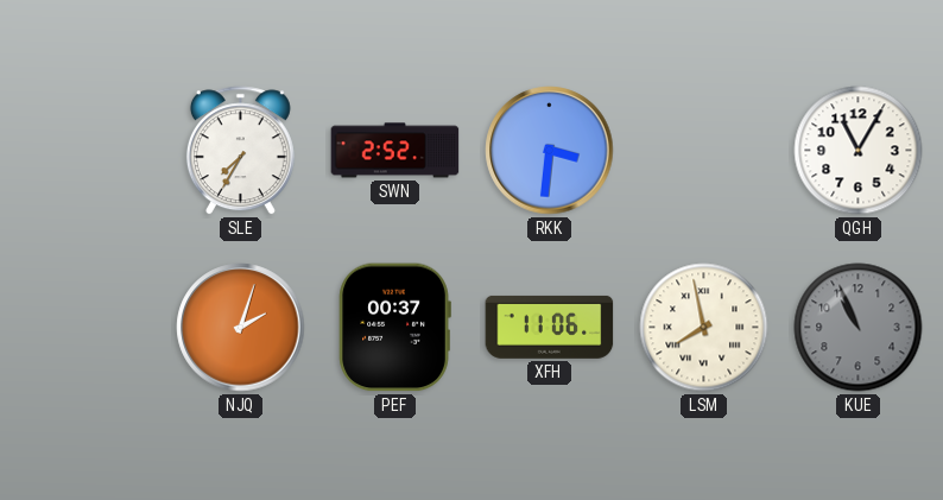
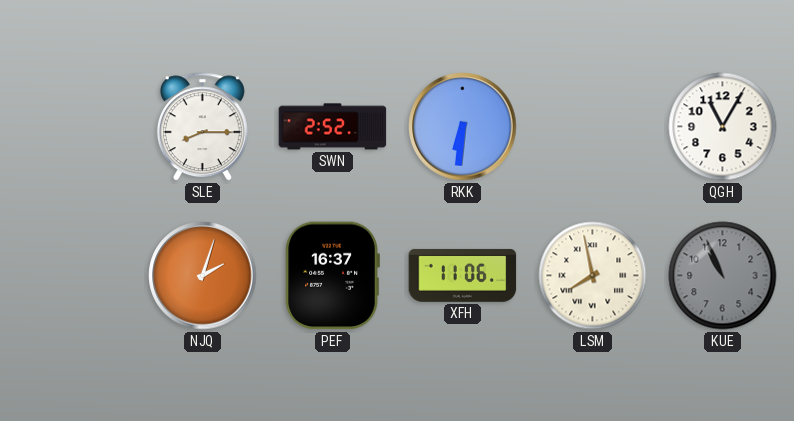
SLE: 7:35 -> 8:15
RKK: 3:31 -> 6:31
PEF: 00:37 -> 16:37
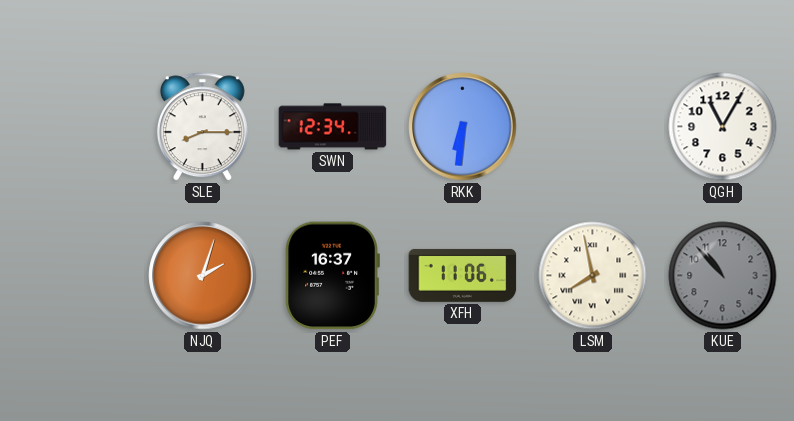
SWN: 2:52 -> 12:34
KUE: 10:56 -> 10:53
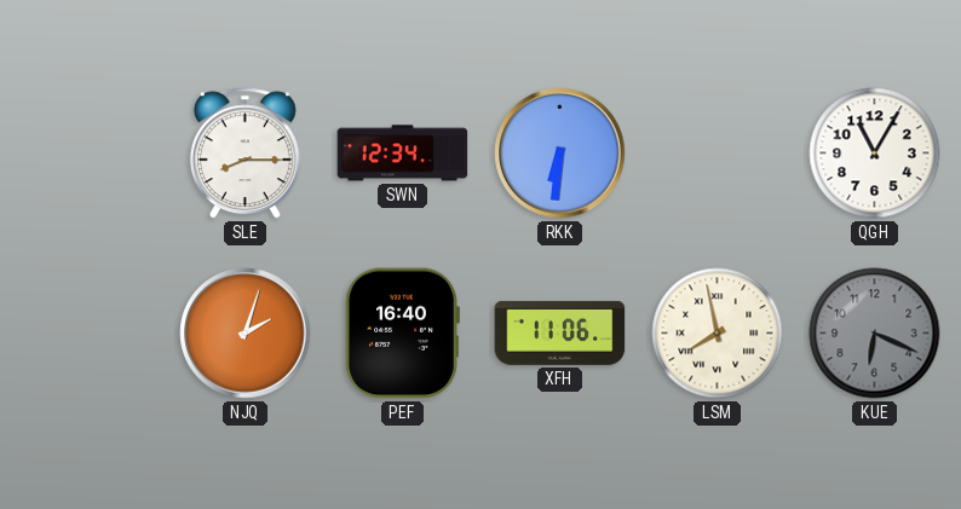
PEF: 16:37 -> 16:40
KUE: 10:53 -> 6:19
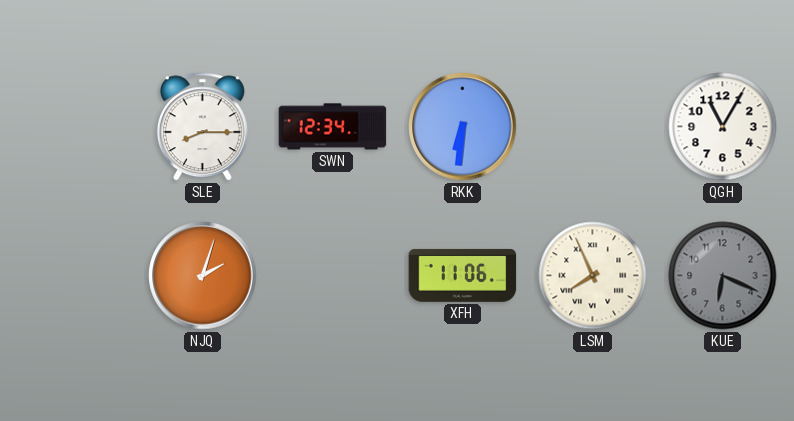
PEF: 16:40 -> none
LSM: 7:58 -> 7:56
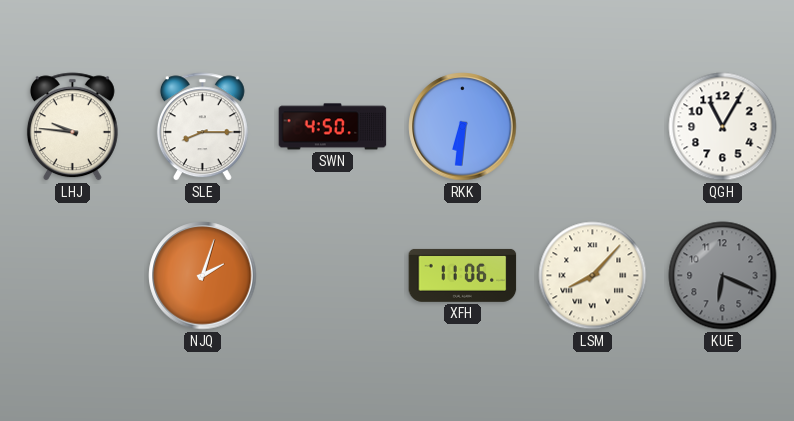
LHJ: none -> 9:46
SWN: 12:34 -> 4:50
LSM: 7:56 -> 8:07
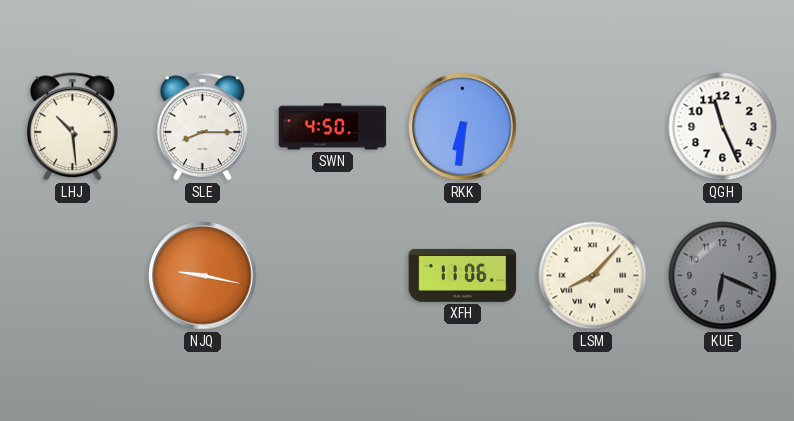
LHJ: 9:46 -> 10:29
QGH: 11:05 -> 11:26
NJQ: 2:03 -> 9:17
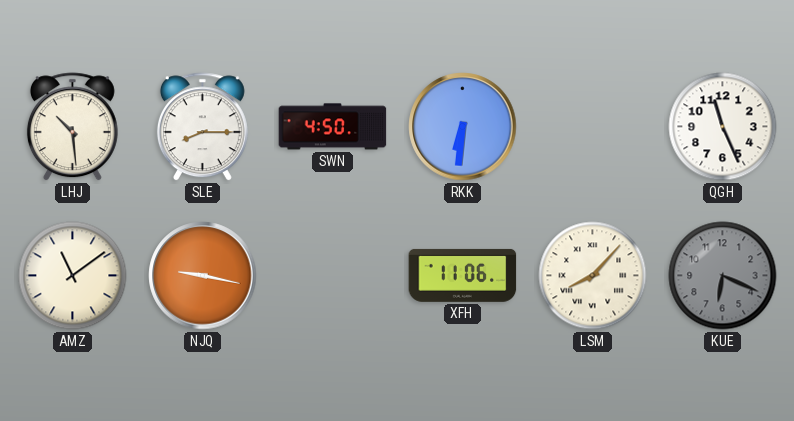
AMZ: none -> 11:09
